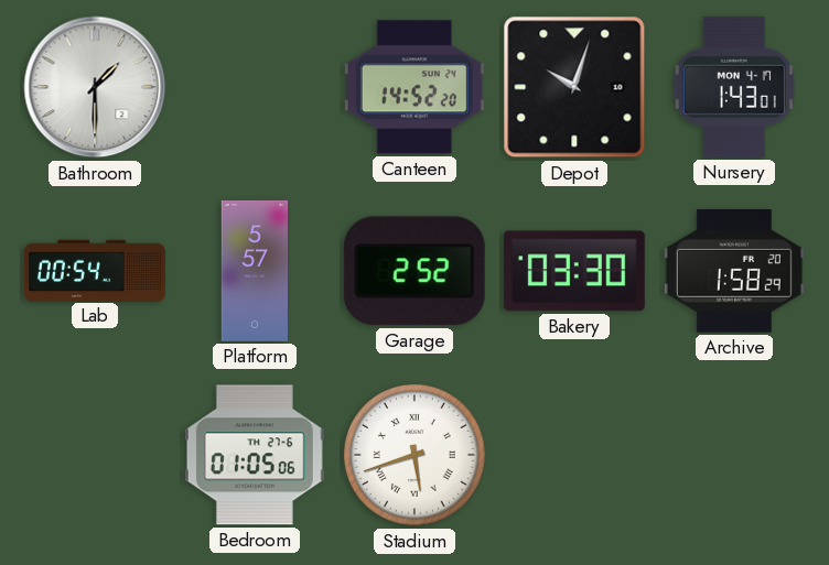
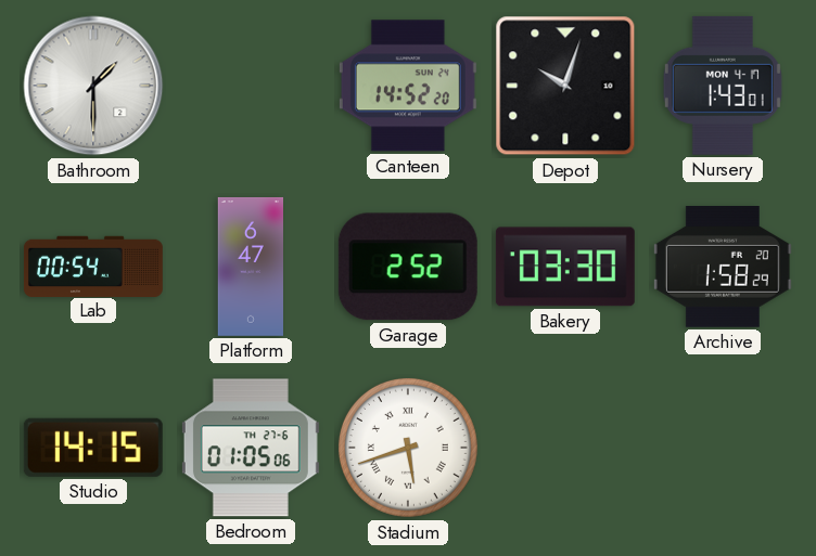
Platform: 5:57 -> 6:47
Studio: none -> 14:15
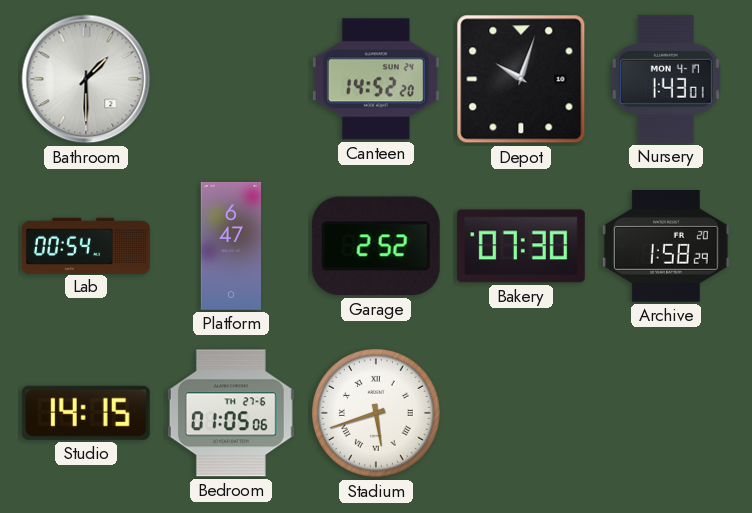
Bakery: 03:30 -> 07:30
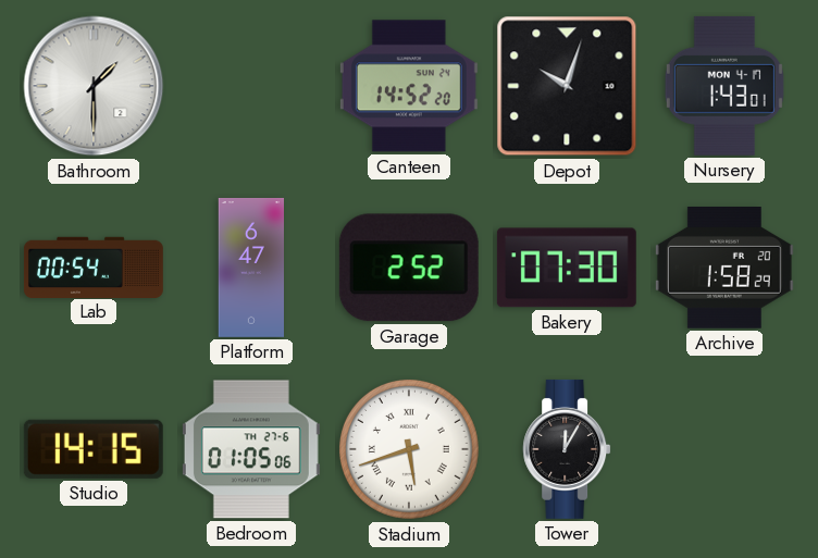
Tower: none -> 12:05
